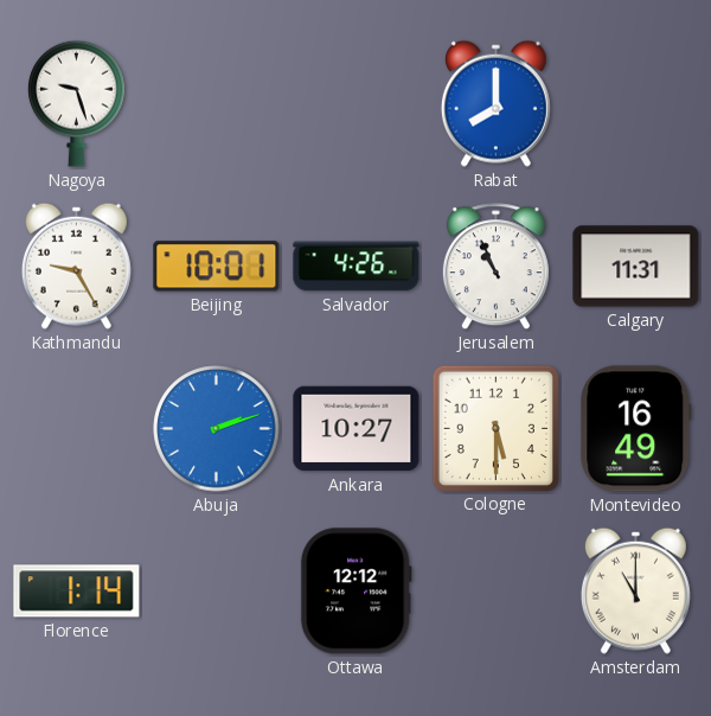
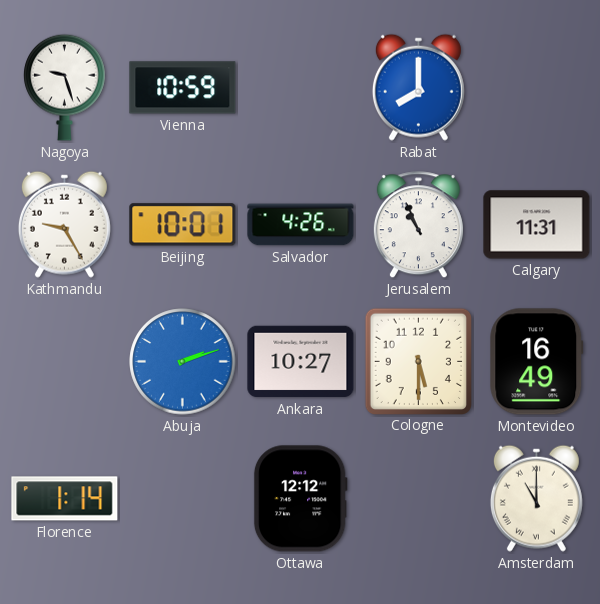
Vienna: none -> 10:59
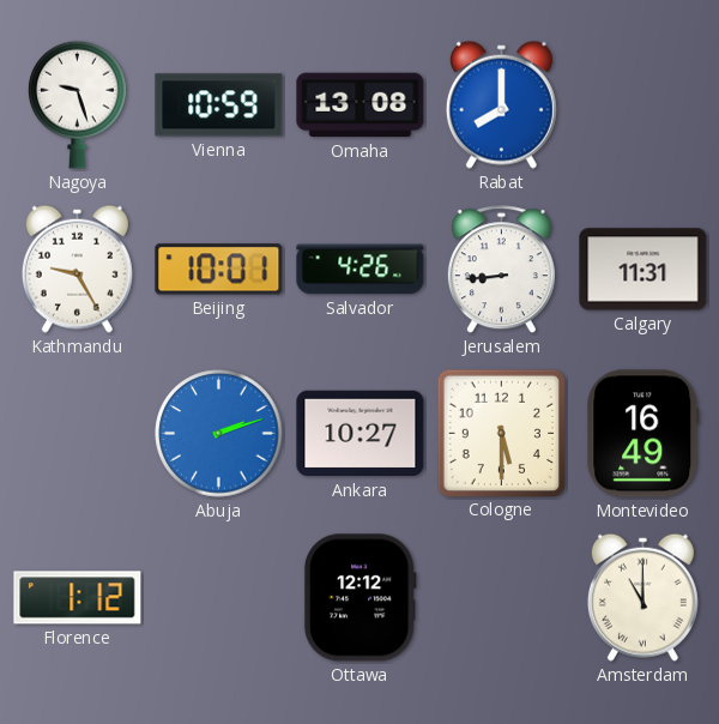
Omaha: none -> 13:08
Jerusalem: 10:56 -> 8:44
Florence: 1:14 -> 1:12
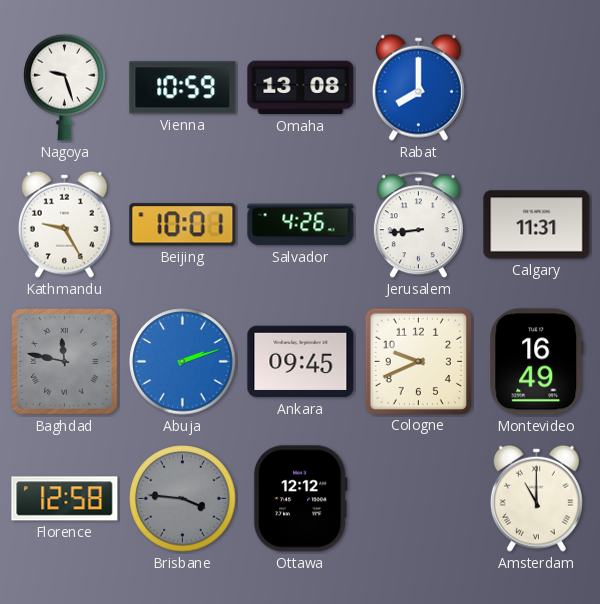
Baghdad: none -> 11:47
Ankara: 10:27 -> 09:45
Cologne: 5:30 -> 9:41
Florence: 1:12 -> 12:58
Brisbane: none -> 3:46
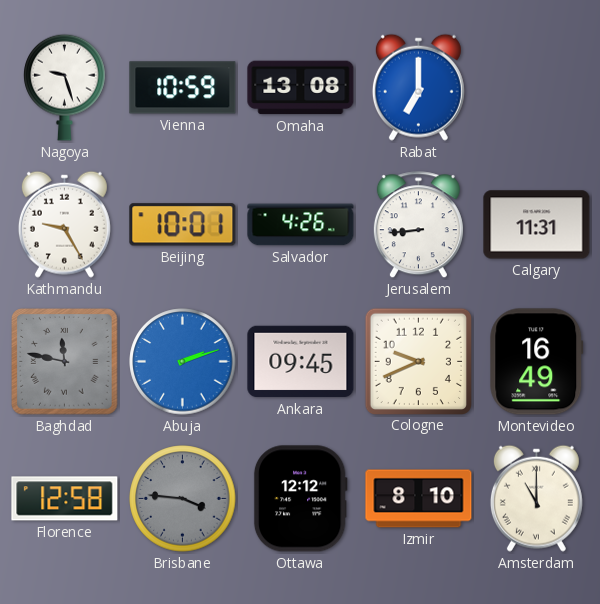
Rabat: 8:00 -> 7:00
Izmir: none -> 8:10
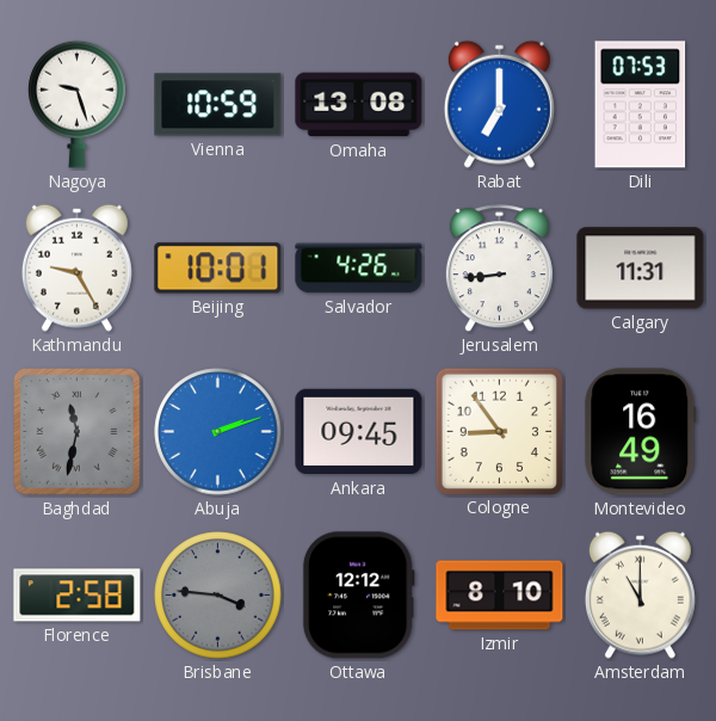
Dili: none -> 07:53
Baghdad: 11:47 -> 11:32
Cologne: 9:41 -> 8:54
Florence: 12:58 -> 2:58
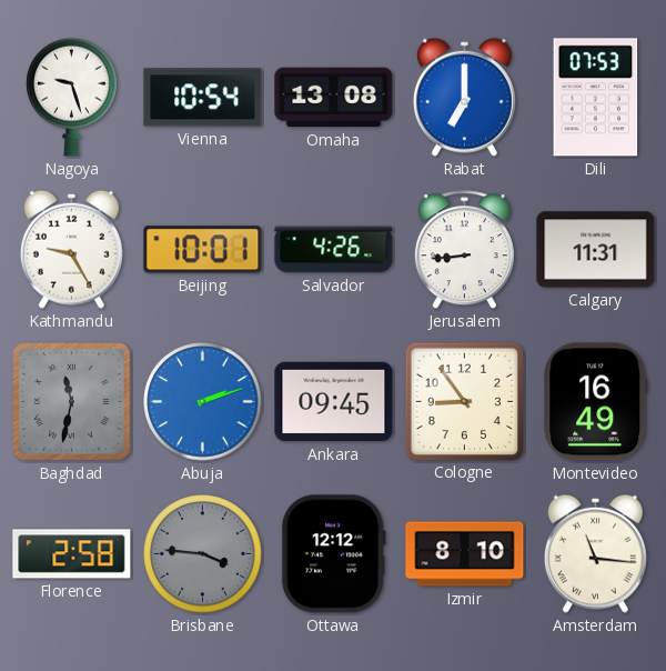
Vienna: 10:59 -> 10:54
Amsterdam: 11:00 -> 11:16
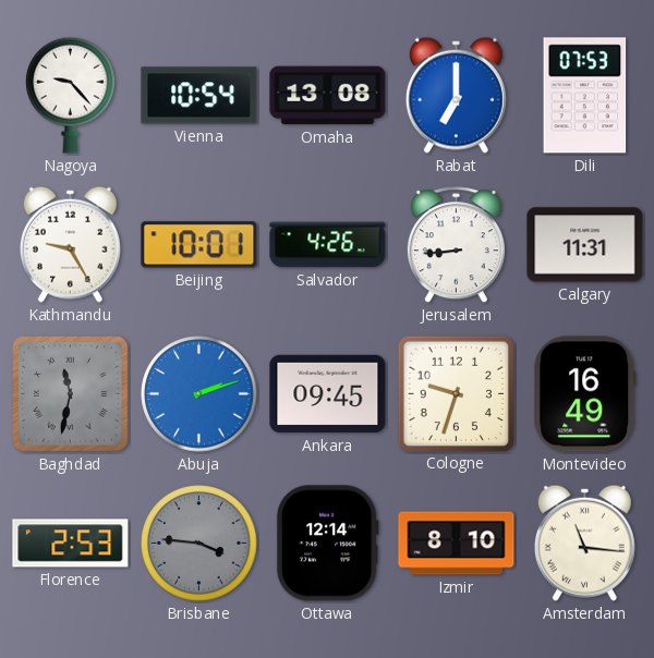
Nagoya: 9:27 -> 9:23
Cologne: 8:54 -> 9:33
Florence: 2:58 -> 2:53
Ottawa: 12:12 -> 12:14
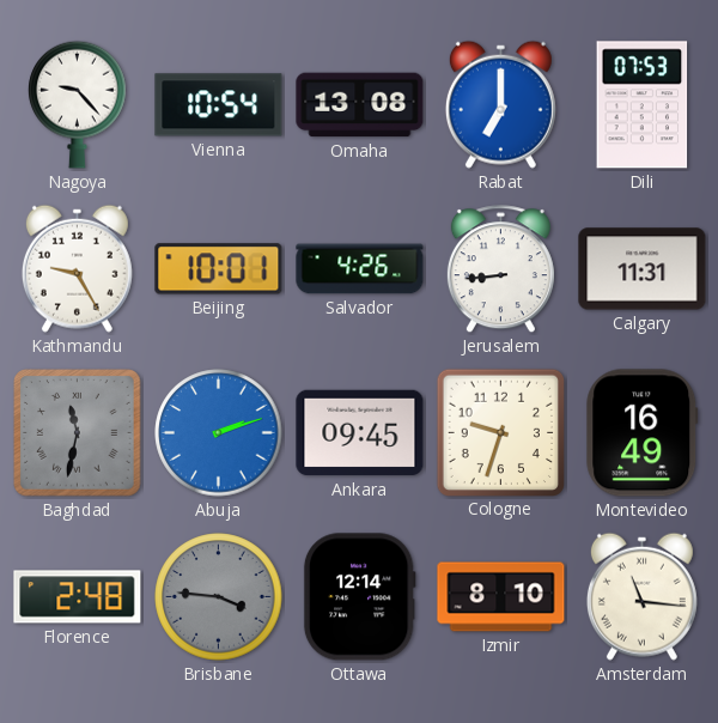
Florence: 2:53 -> 2:48
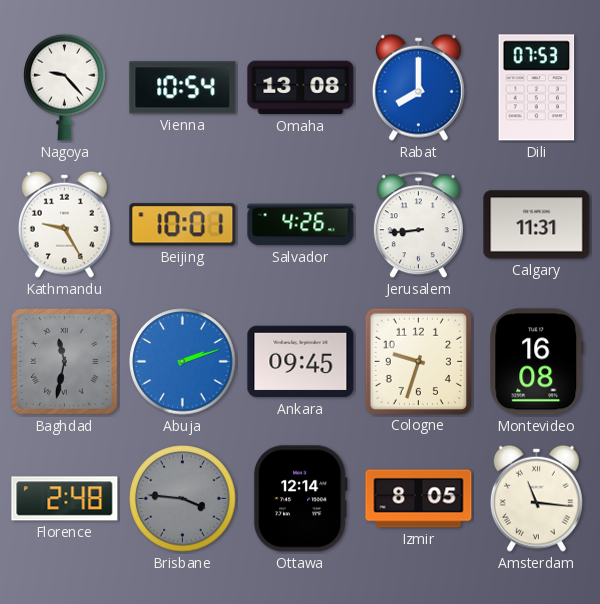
Rabat: 7:00 -> 8:00
Montevideo: 16:49 -> 16:08
Izmir: 8:10 -> 8:05
